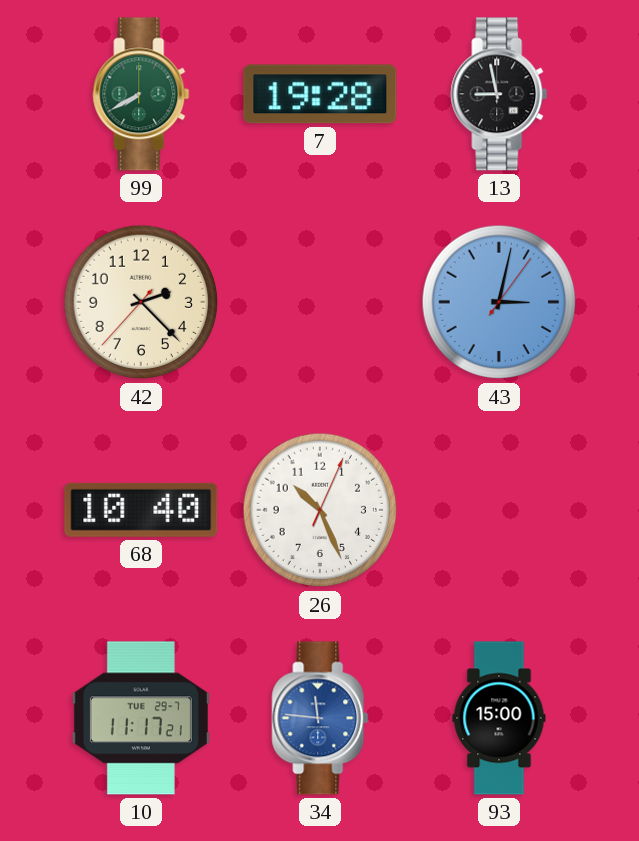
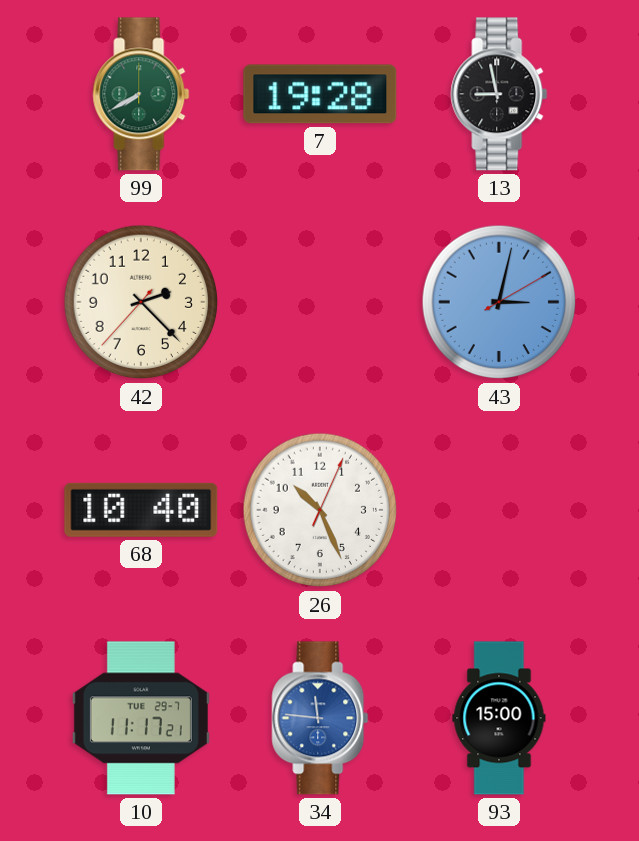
43: 3:02:06 -> 3:02:10
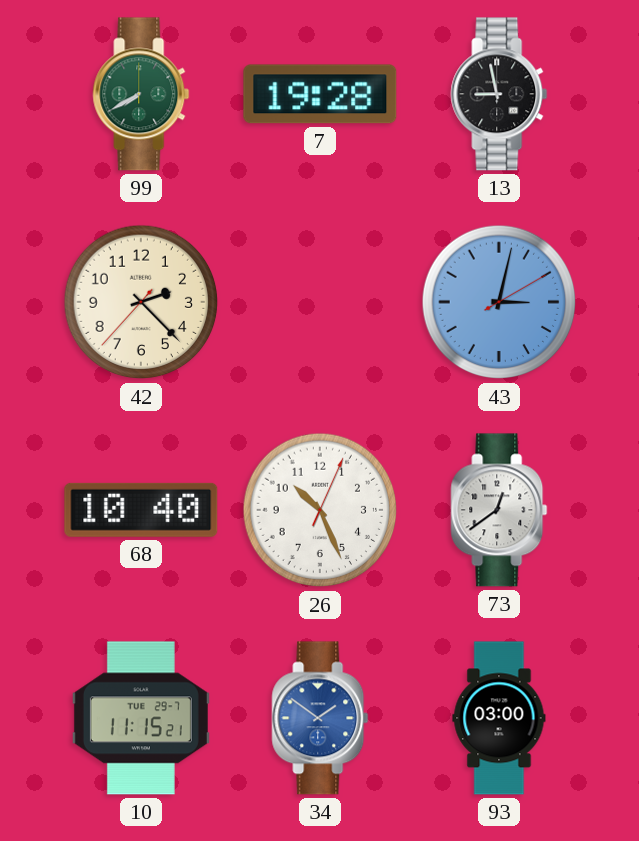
73: none -> 12:39
10: 11:17 -> 11:15
34: 11:46 -> 1:51
93: 15:00 -> 03:00
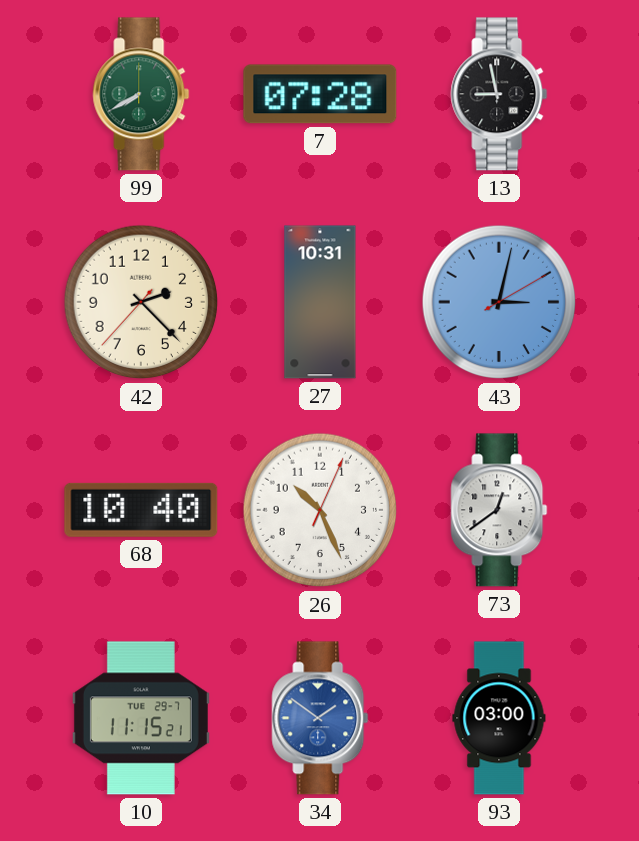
7: 19:28 -> 07:28
27: none -> 10:31
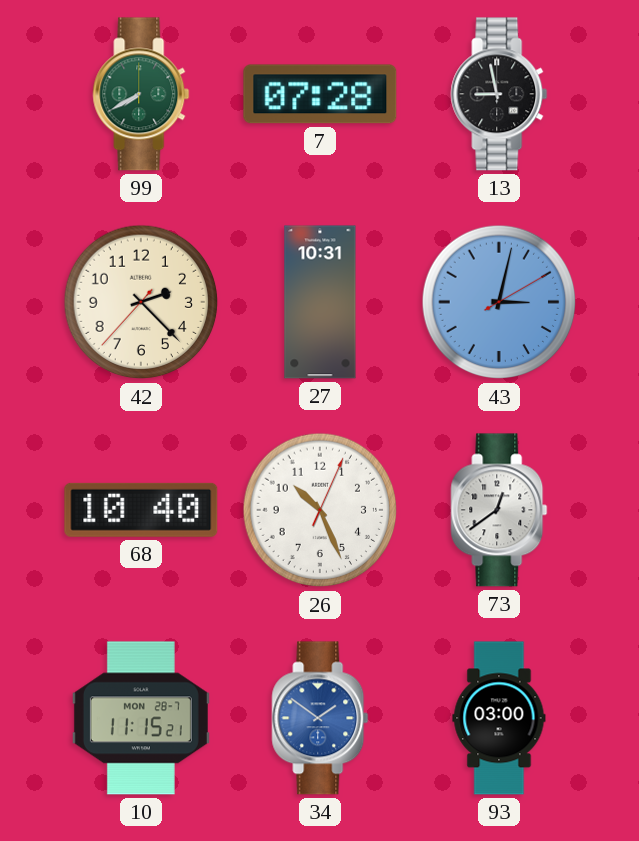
10 date: TUE 29-7 -> MON 28-7
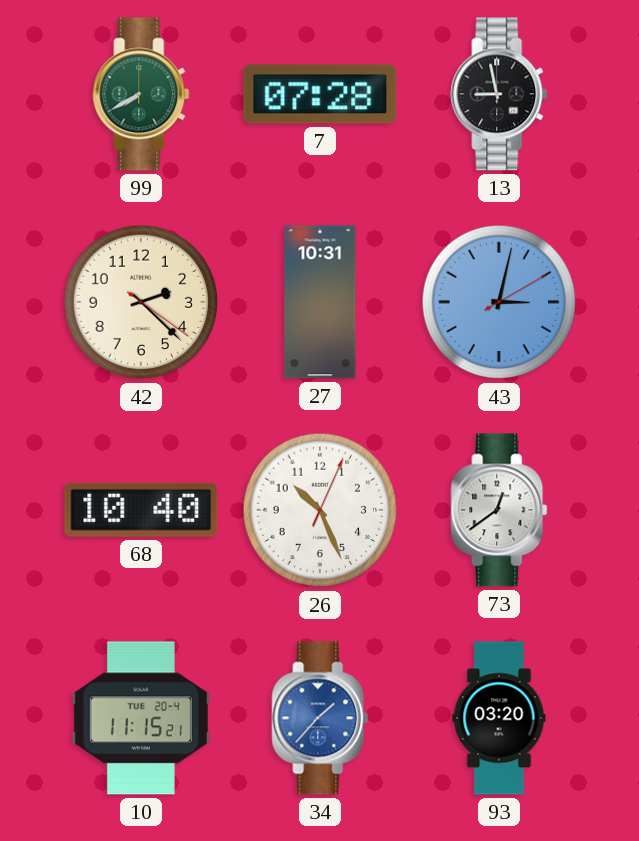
42: 2:22:37 -> 2:22:21
10 date: MON 28-7 -> TUE 20-4
34: 1:51 -> 1:37
93: 03:00 -> 03:20
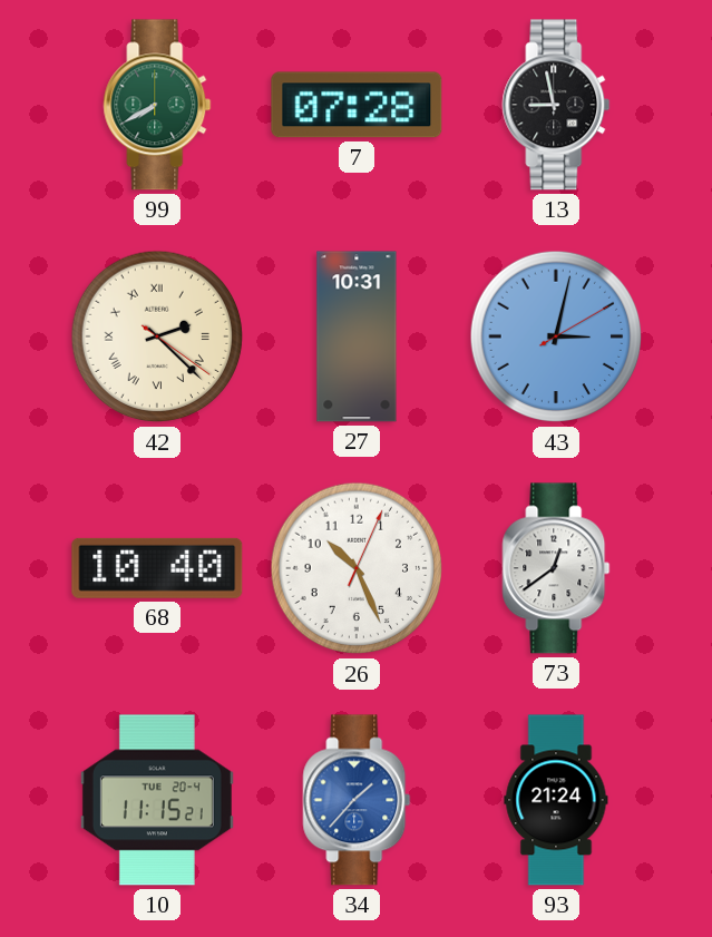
42 numerals: Arabic -> Roman
93: 03:20 -> 21:24
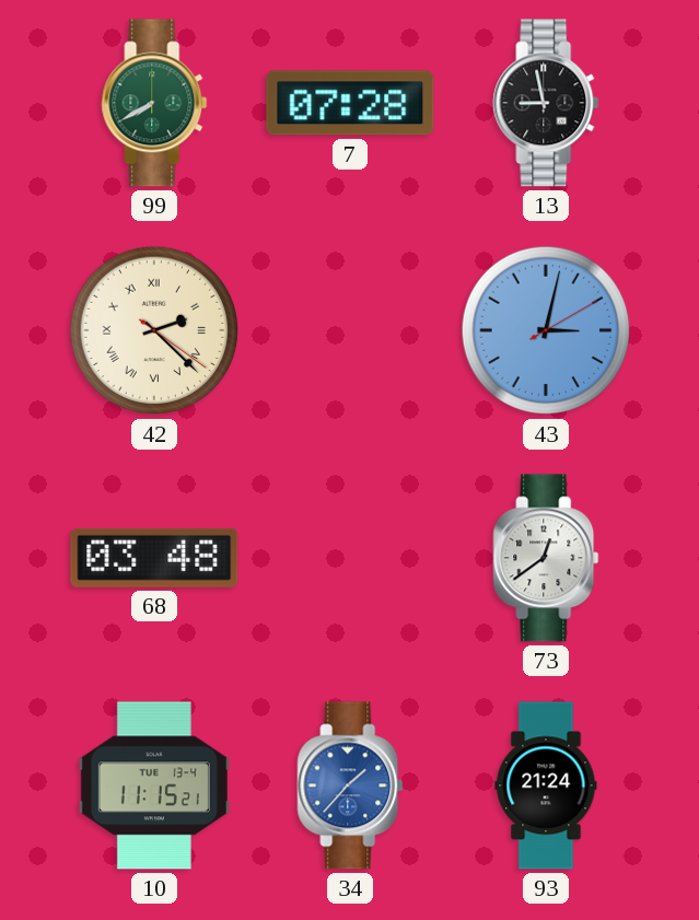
27: 10:31 -> none
68: 10:40 -> 03:48
26: 10:26 -> none
10 date: TUE 20-4 -> TUE 13-4
